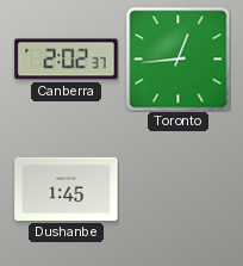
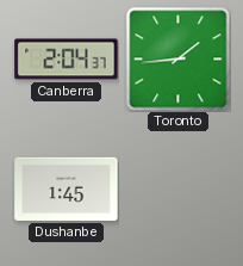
Canberra: 2:02 -> 2:04
Toronto: 12:44 -> 1:44
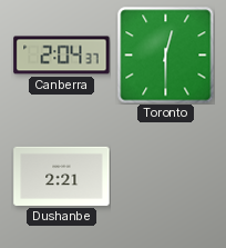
Toronto: 1:44 -> 12:30
Dushanbe: 1:45 -> 2:21
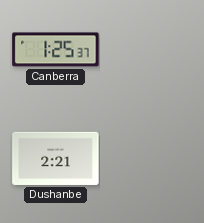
Canberra: 2:04 -> 1:25
Toronto: 12:30 -> none
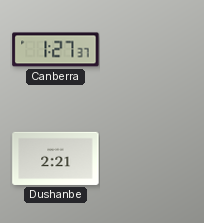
Canberra: 1:25 -> 1:27
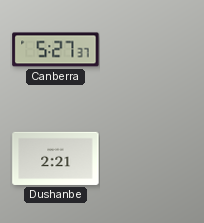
Canberra: 1:27 -> 5:27
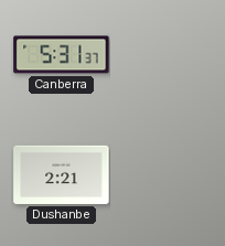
Canberra: 5:27 -> 5:31
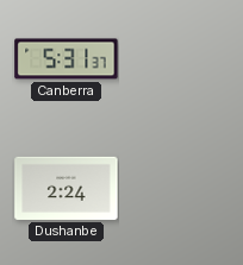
Dushanbe: 2:21 -> 2:24
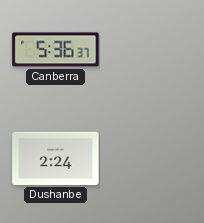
Canberra: 5:31 -> 5:36
